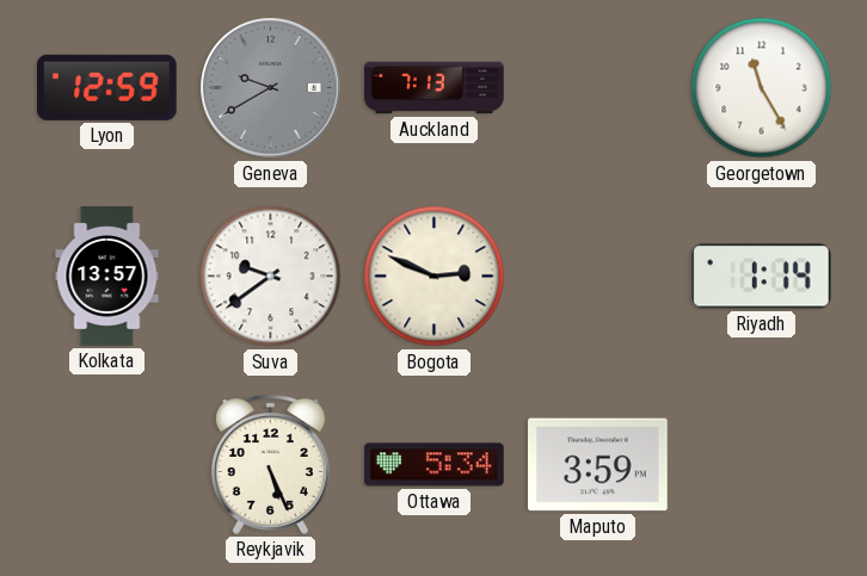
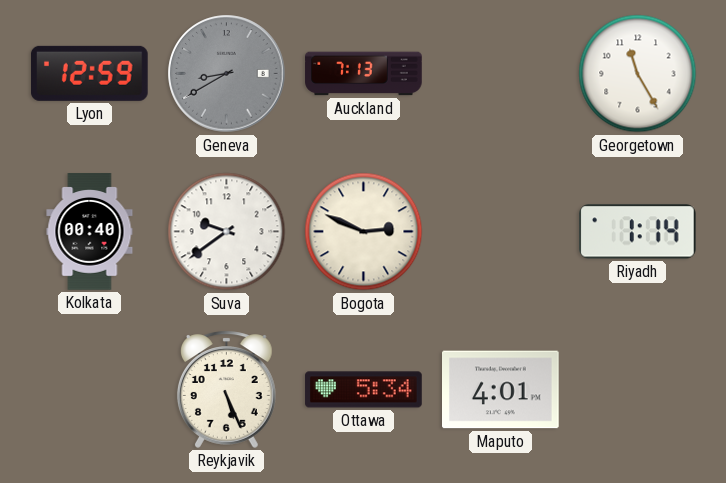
Geneva: 9:40 -> 8:40
Kolkata: 13:57 -> 00:40
Maputo: 3:59 -> 4:01
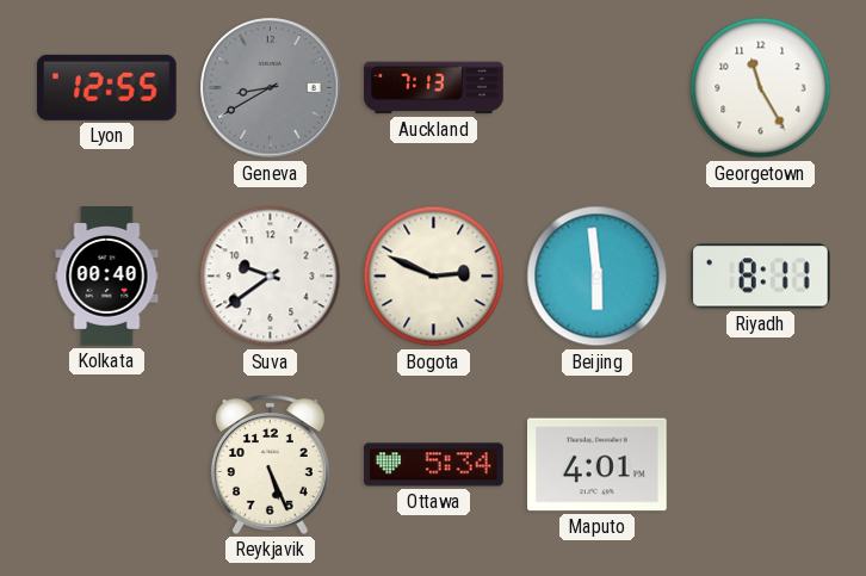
Lyon: 12:59 -> 12:55
Beijing: none -> 5:59
Riyadh: 1:14 -> 8:11
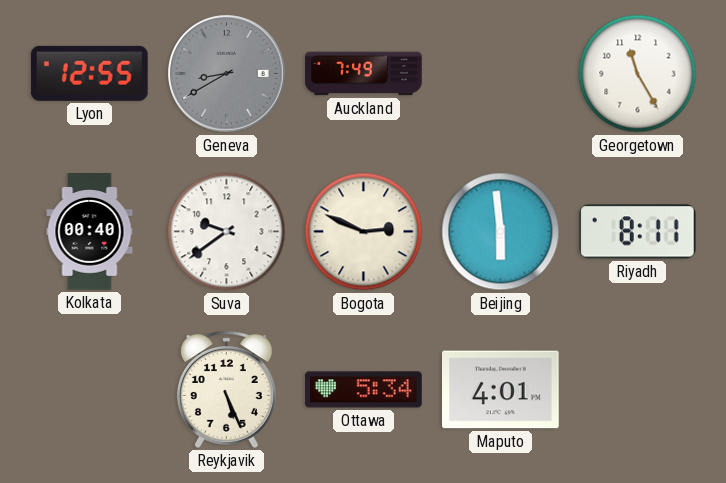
Auckland: 7:13 -> 7:49
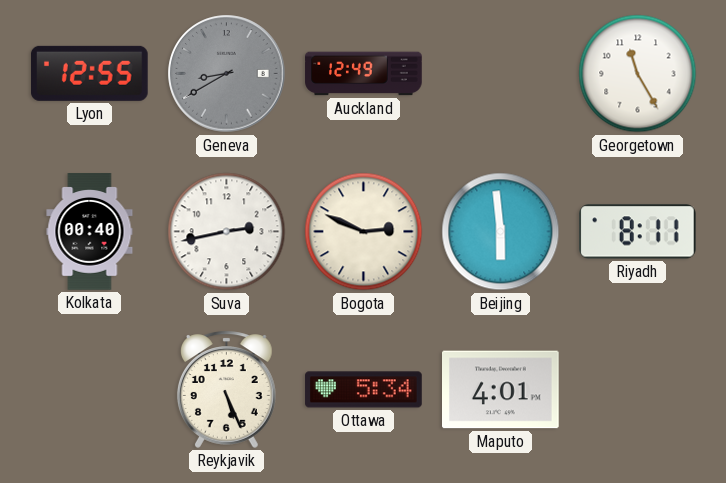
Auckland: 7:49 -> 12:49
Suva: 9:39 -> 2:43
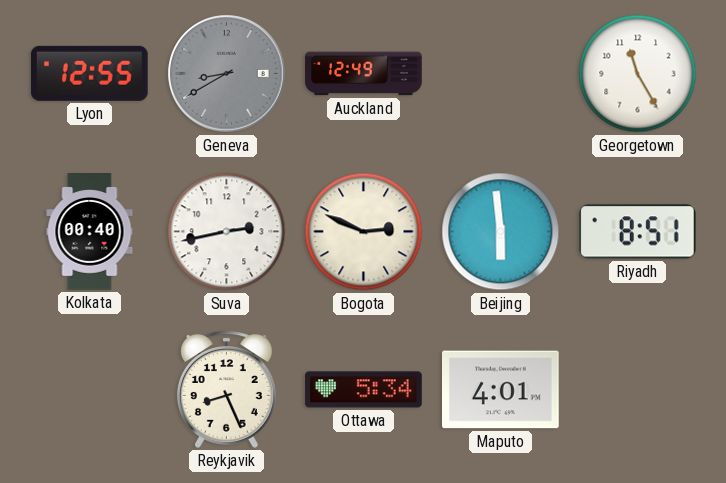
Riyadh: 8:11 -> 8:51
Reykjavik: 5:26 -> 8:26
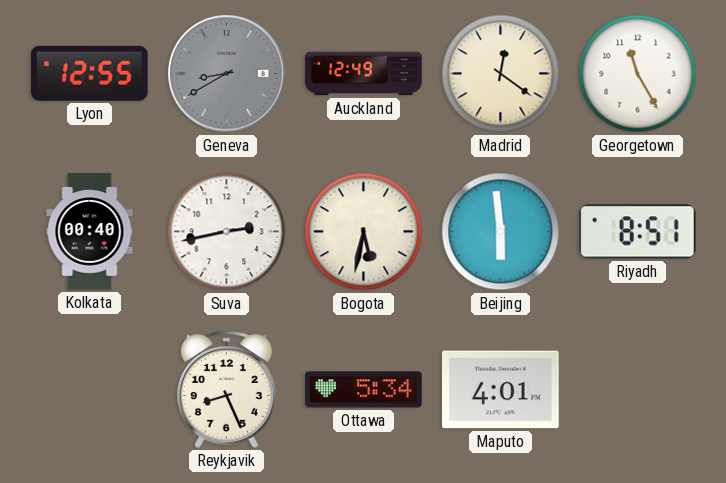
Madrid: none -> 12:21
Bogota: 2:49 -> 5:32
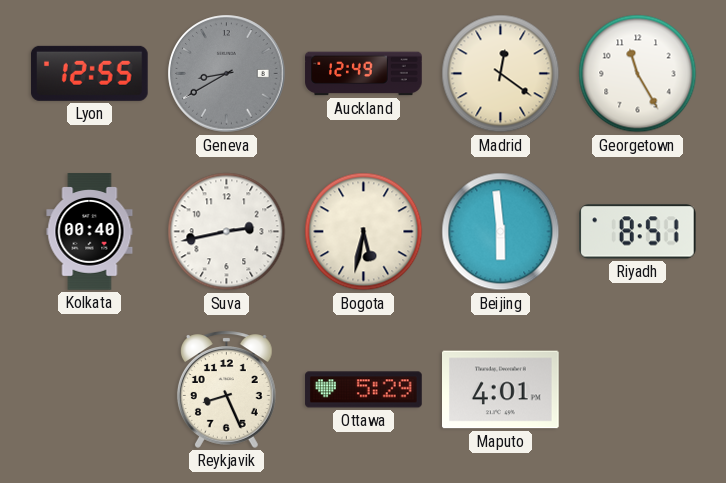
Ottawa: 5:34 -> 5:29
